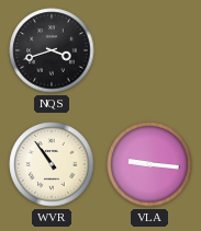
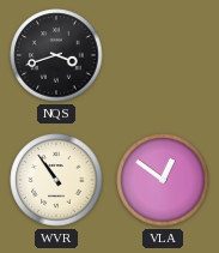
VLA: 9:16 -> 12:51
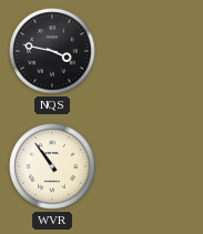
NQS: 3:42 -> 3:47
VLA: 12:51 -> none
